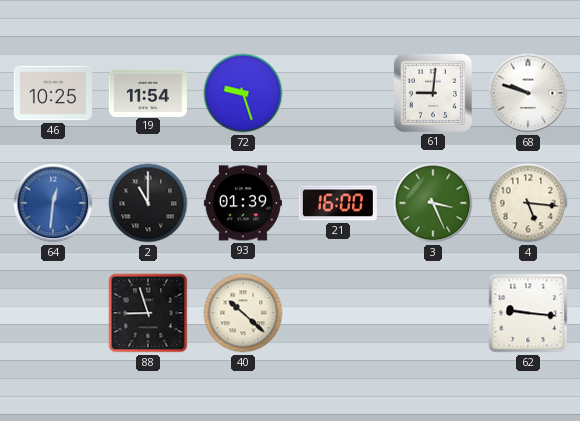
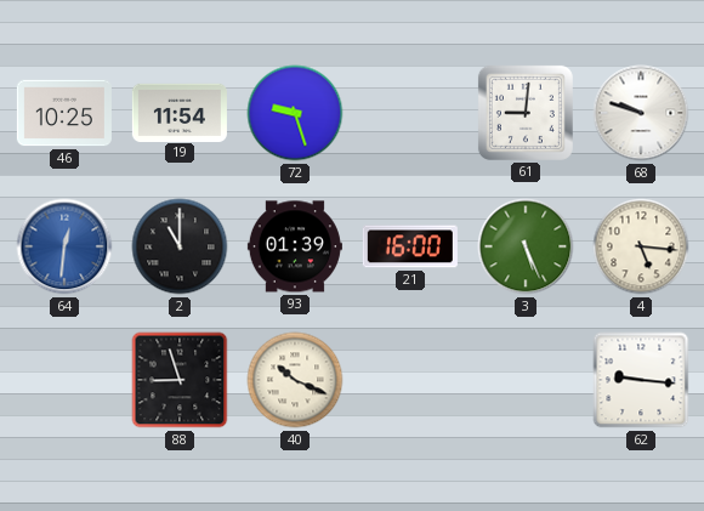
3: 3:26 -> 5:26
40: 10:22 -> 10:19
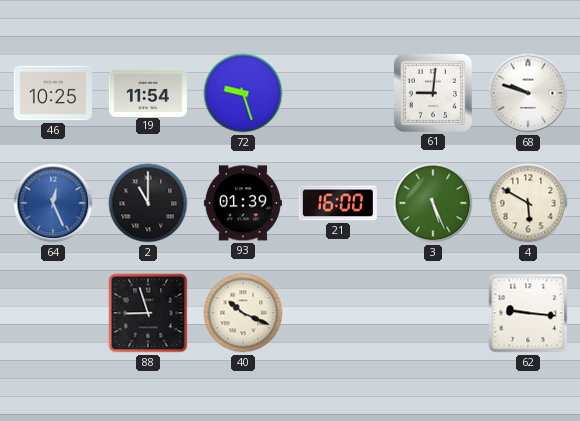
64: 12:31 -> 12:26
4: 5:16 -> 5:50
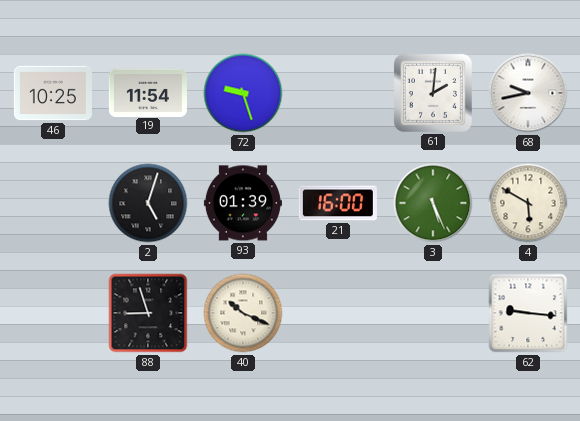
61: 9:01 -> 2:01
68: 9:48 -> 9:43
64: 12:26 -> none
2: 11:00 -> 5:03
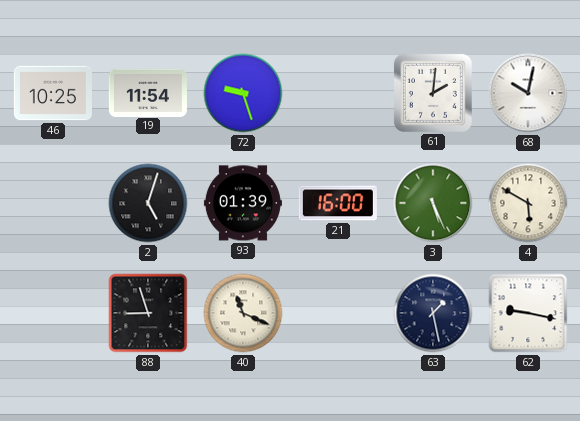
68: 9:43 -> 10:02
40: 10:19 -> 11:19
63: none -> 1:28
62: 9:16 -> 9:17
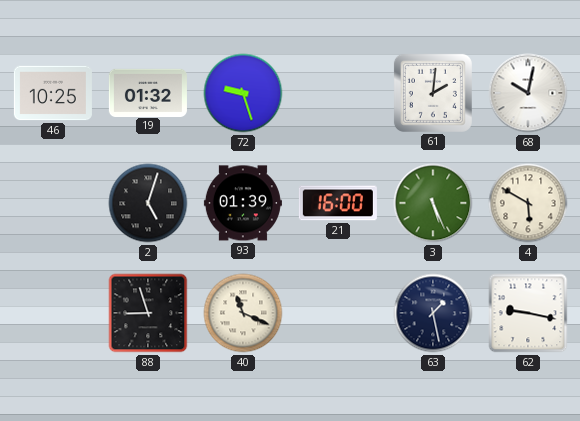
19: 11:54 -> 01:32
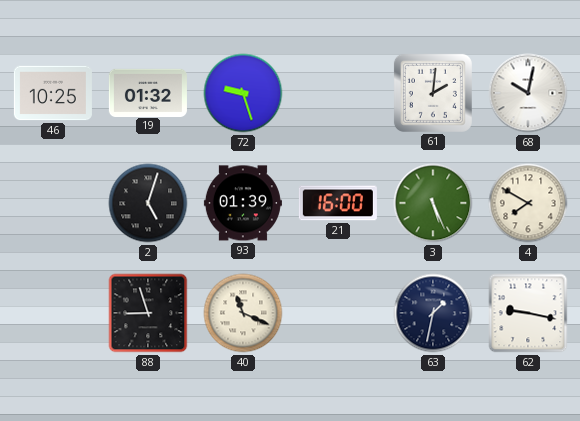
4: 5:50 -> 7:50
63: 1:28 -> 1:32
